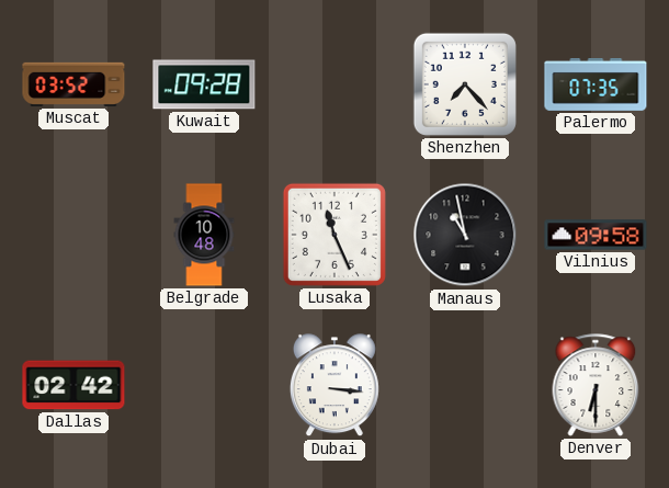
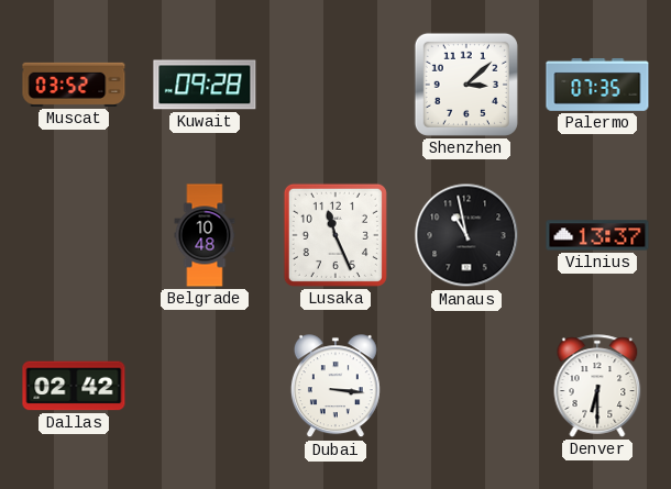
Shenzhen: 7:23 -> 3:08
Vilnius: 09:58 -> 13:37
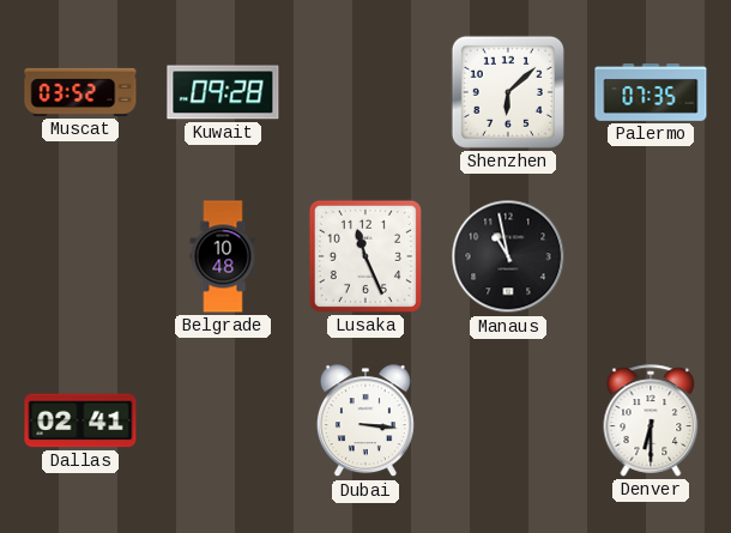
Shenzhen: 3:08 -> 6:08
Vilnius: 13:37 -> none
Dallas: 02:42 -> 02:41
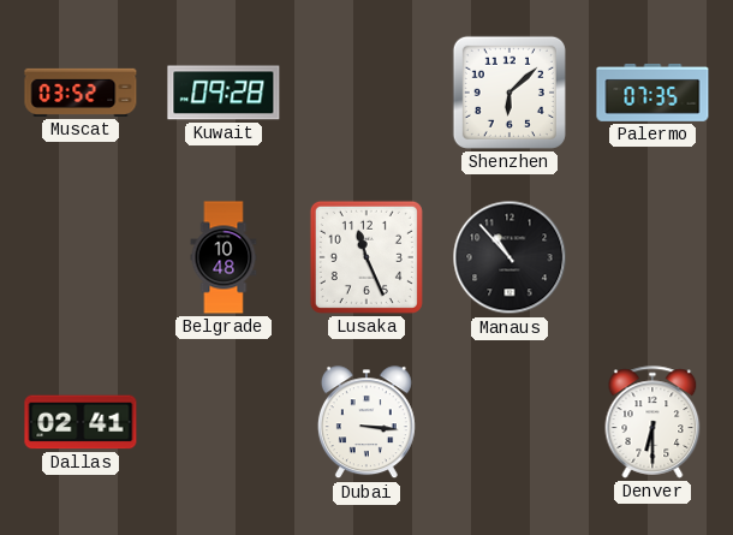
Manaus: 10:58 -> 10:53
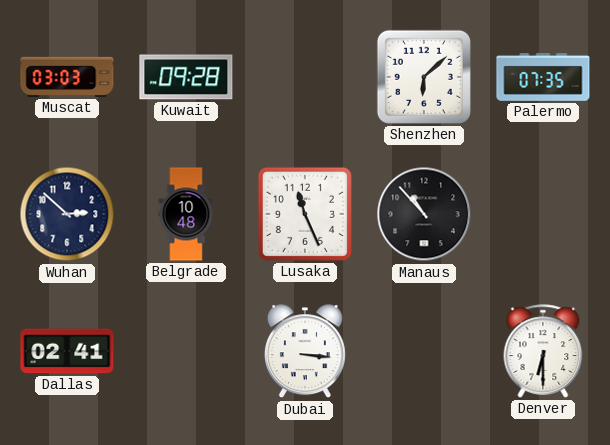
Muscat: 03:52 -> 03:03
Wuhan: none -> 2:52
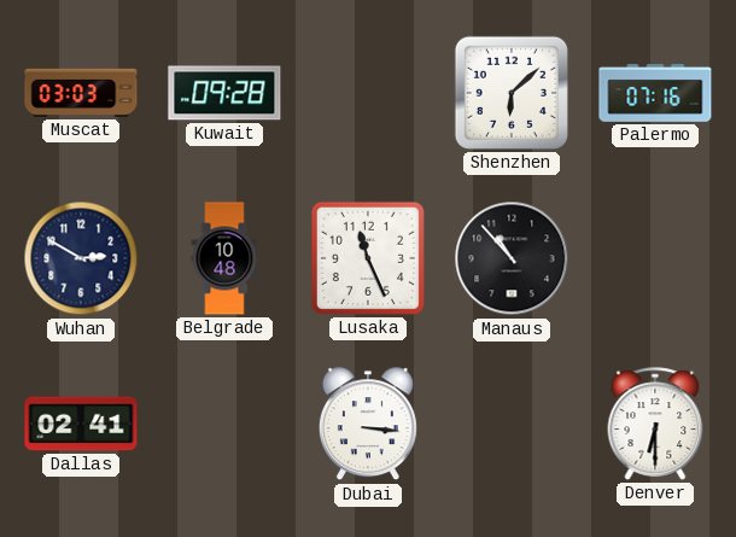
Palermo: 07:35 -> 07:16
Wuhan: 2:52 -> 2:50
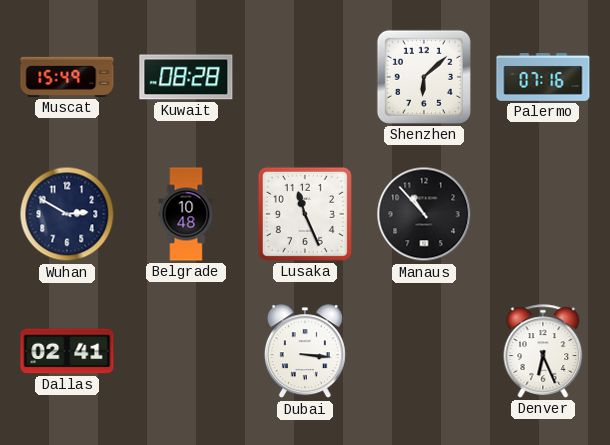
Muscat: 03:03 -> 15:49
Kuwait: 09:28 -> 08:28
Denver: 6:30 -> 6:26
